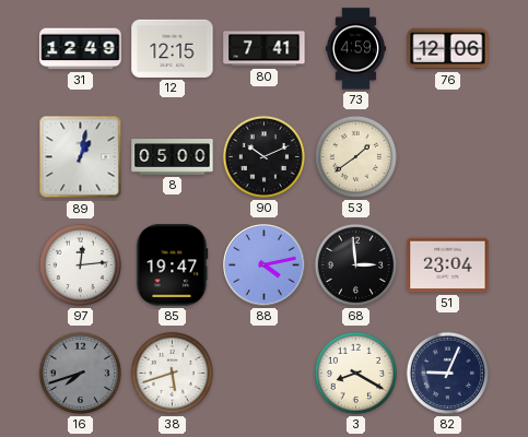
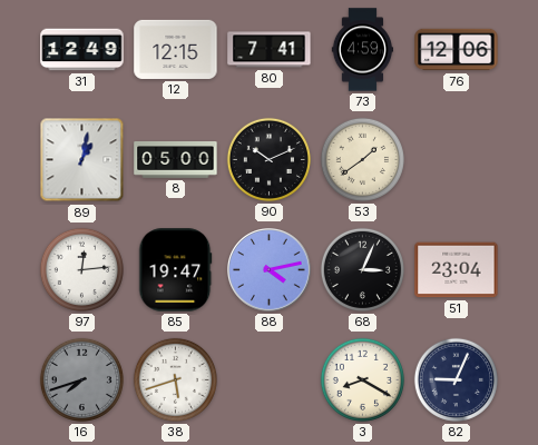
68: 2:59 -> 3:04
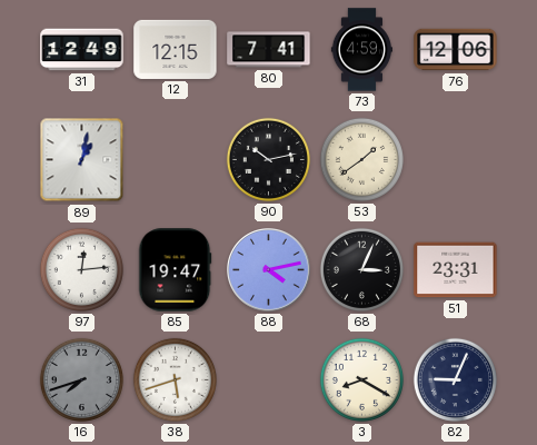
8: 05:00 -> none
90: 10:11 -> 10:13
51: 23:04 -> 23:31
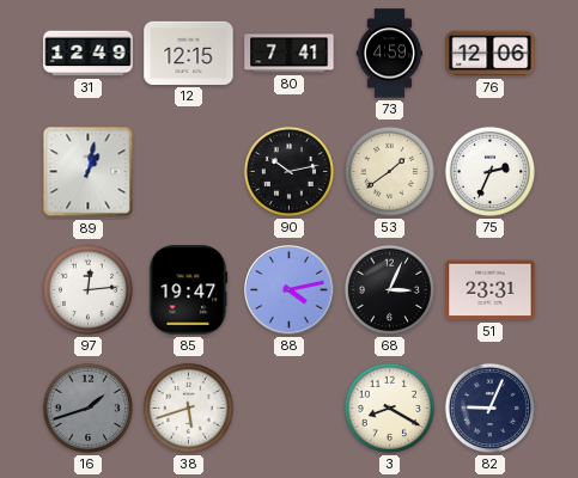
75: none -> 2:34
16: 7:42 -> 1:42
